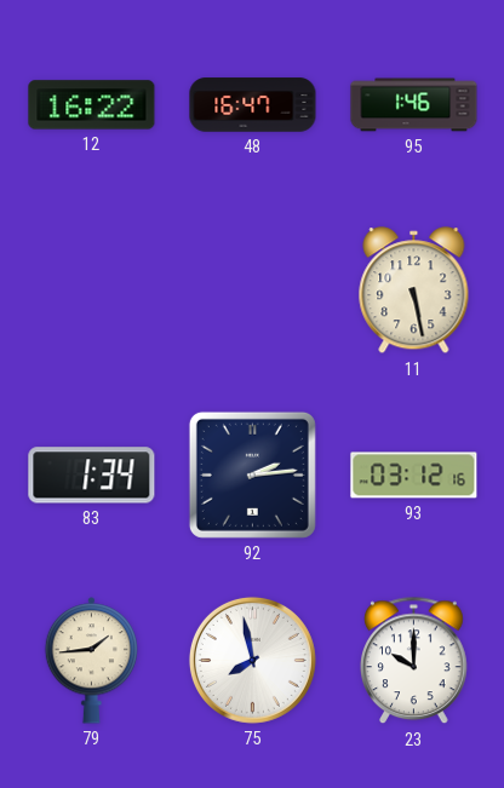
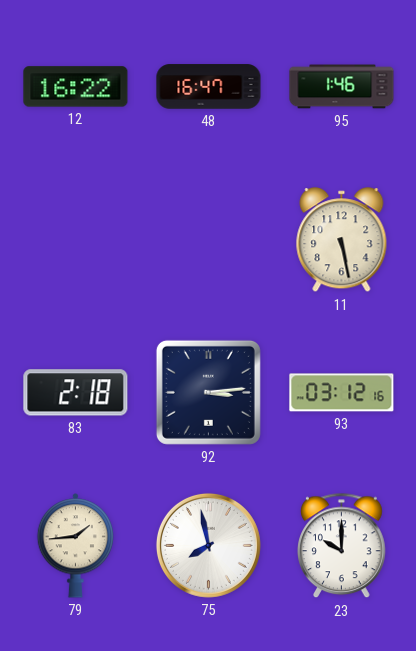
83: 1:34 -> 2:18
92: 2:14 -> 3:14
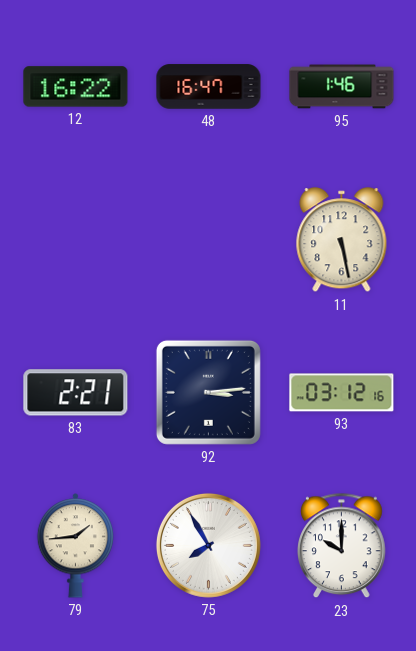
83: 2:18 -> 2:21
75: 7:58 -> 7:55
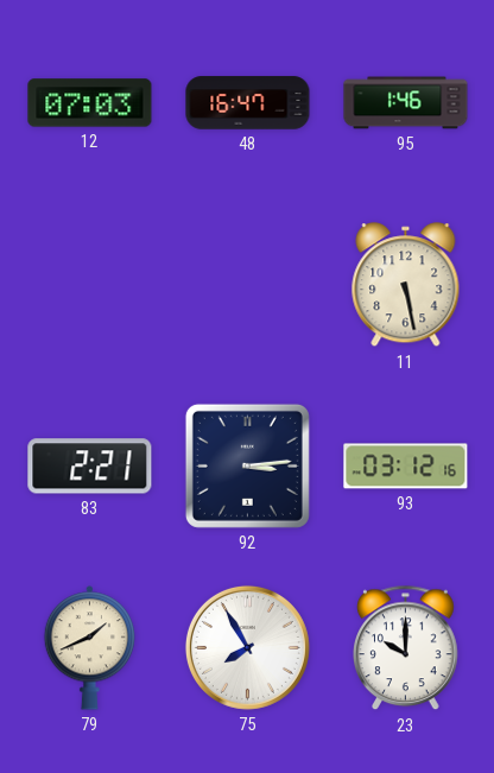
12: 16:22 -> 07:03
79: 1:44 -> 1:41
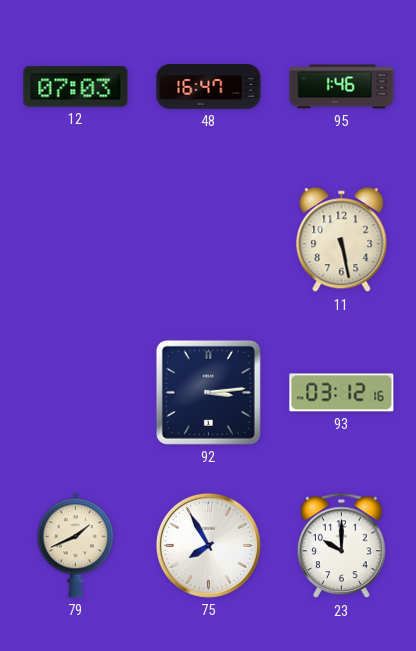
83: 2:21 -> none
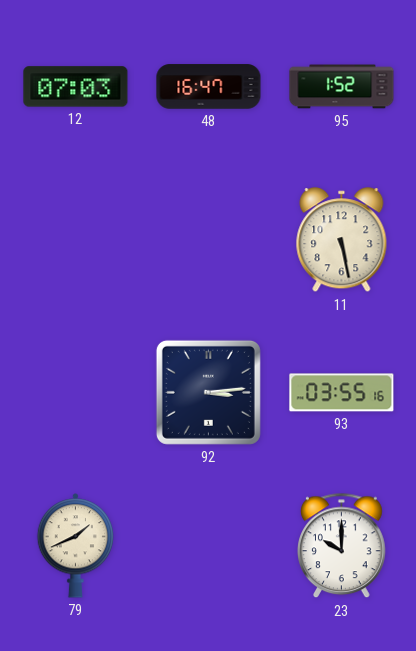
95: 1:46 -> 1:52
93: 03:12 -> 03:55
75: 7:55 -> none
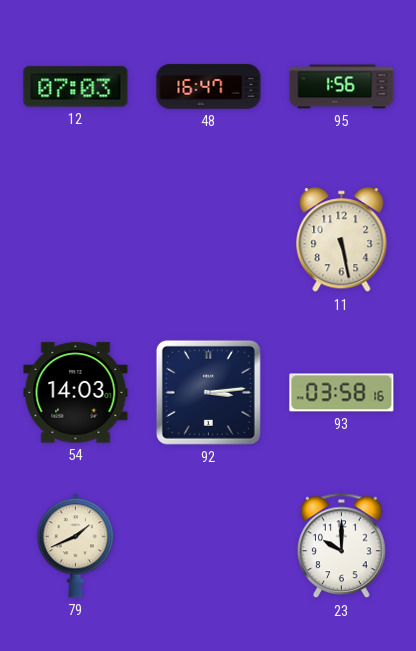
95: 1:52 -> 1:56
54: none -> 14:03
93: 03:55 -> 03:58
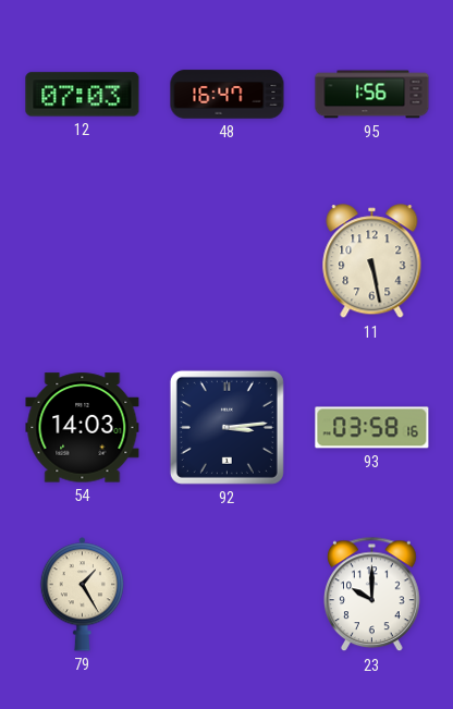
79: 1:41 -> 1:25
